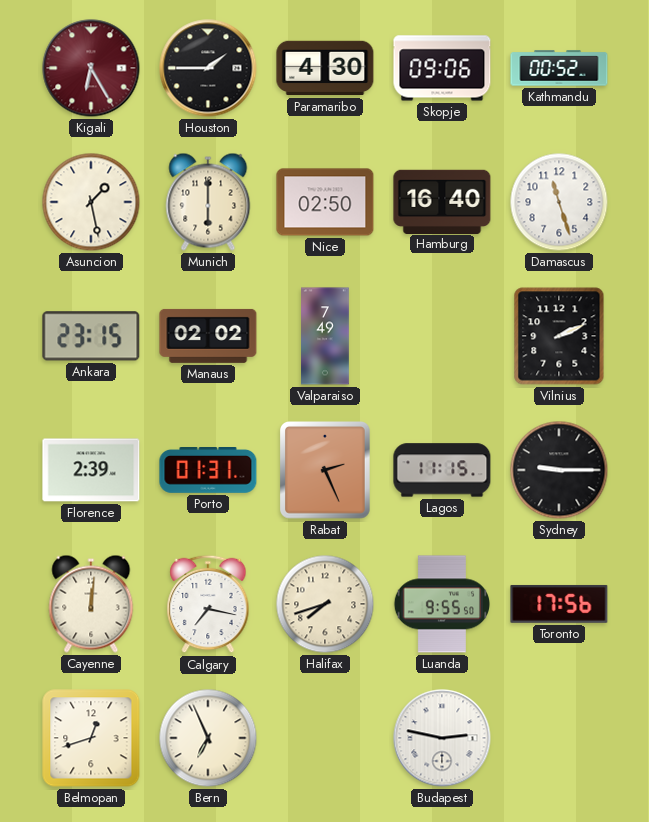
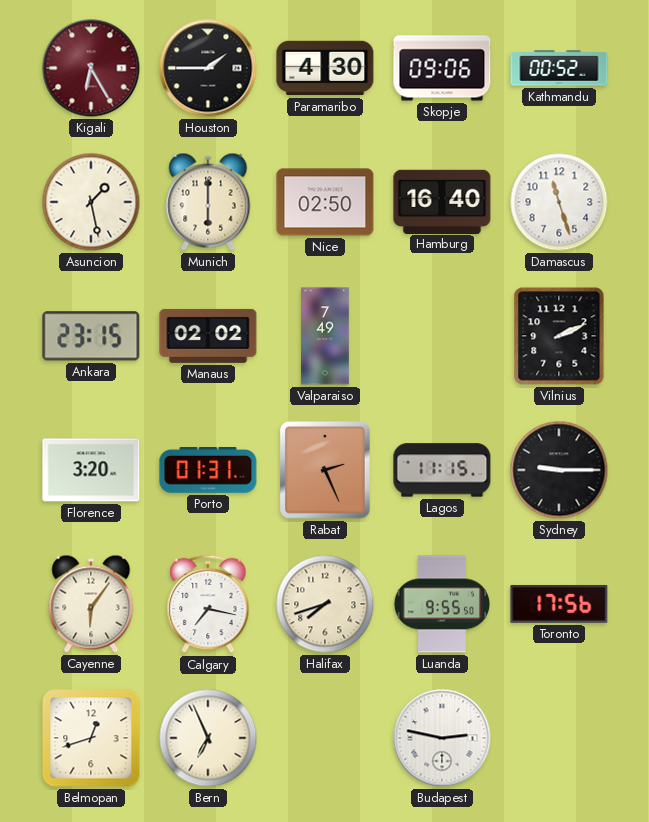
Florence: 2:39 -> 3:20
Cayenne: 12:01 -> 6:06
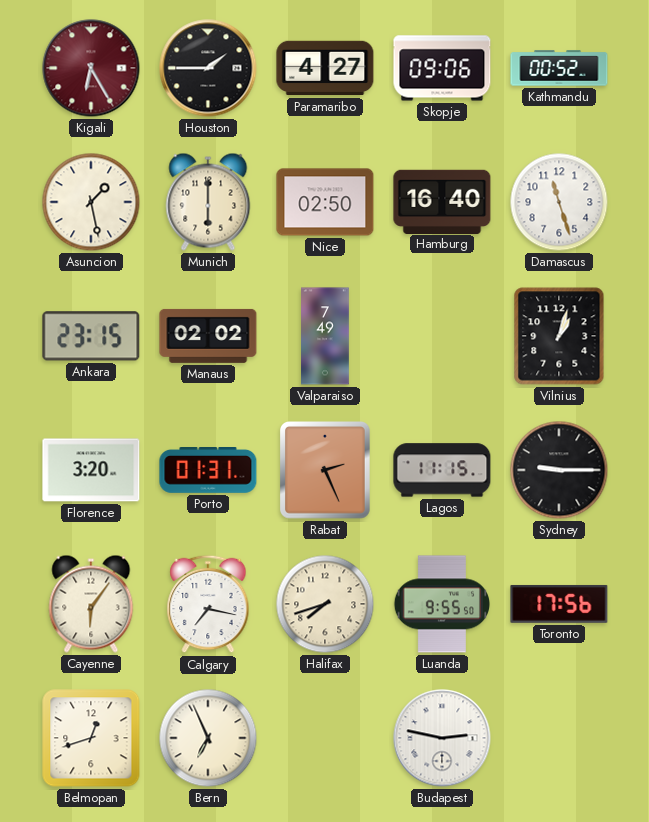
Paramaribo: 4:30 -> 4:27
Vilnius: 2:11 -> 1:03
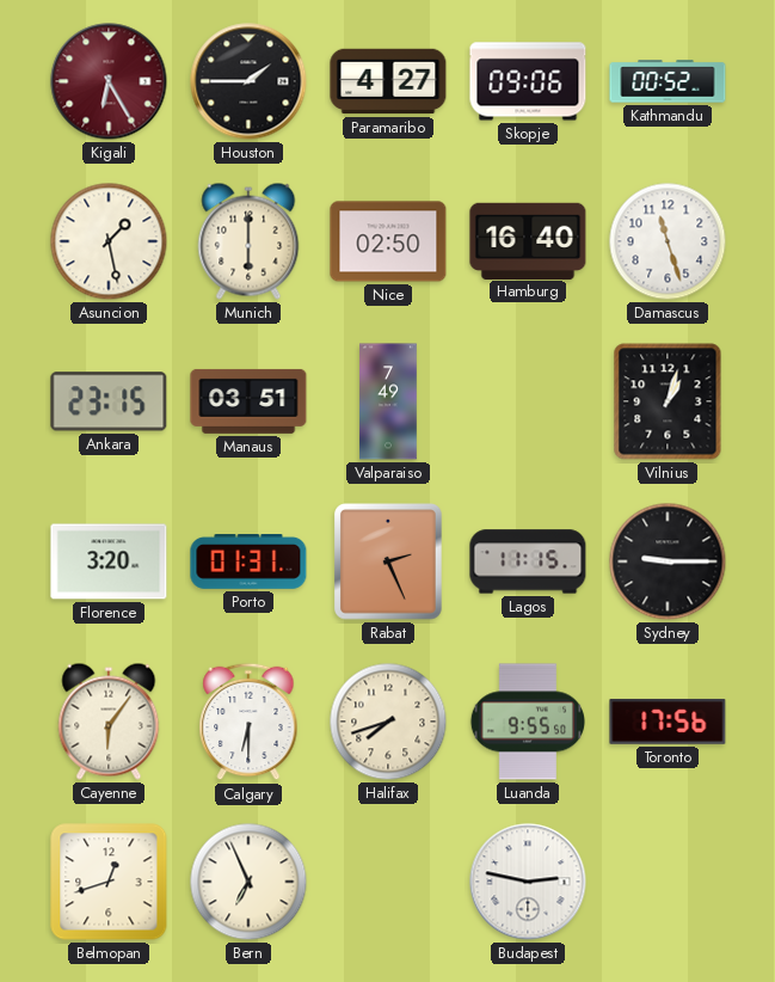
Manaus: 02:02 -> 03:51
Calgary: 7:17 -> 6:30
